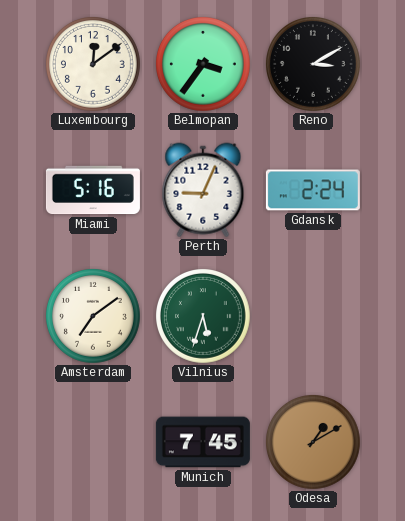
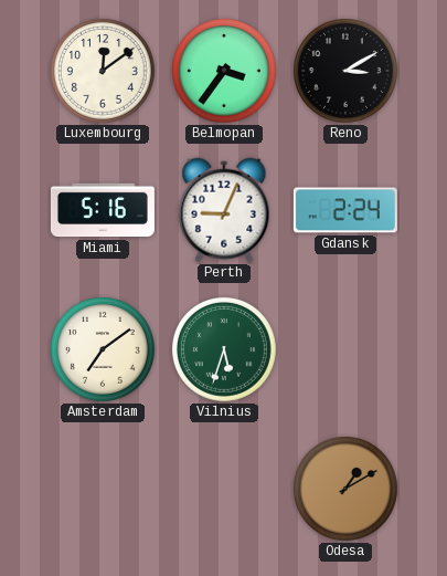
Munich: 7:45 -> none
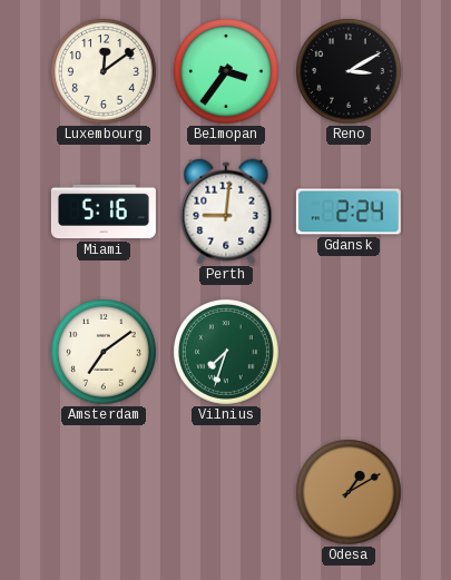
Perth: 9:04 -> 9:01
Vilnius: 5:33 -> 7:33
